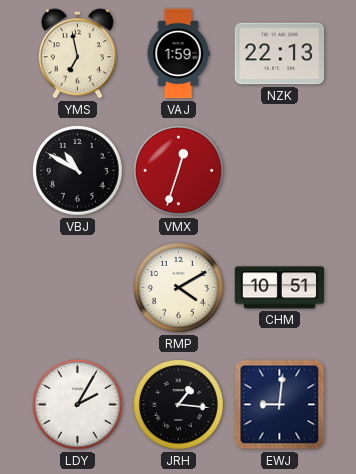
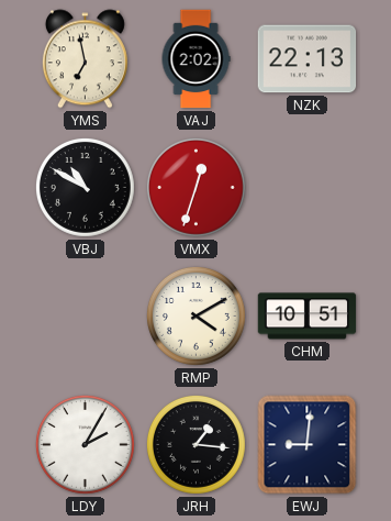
VAJ: 1:59 -> 2:02
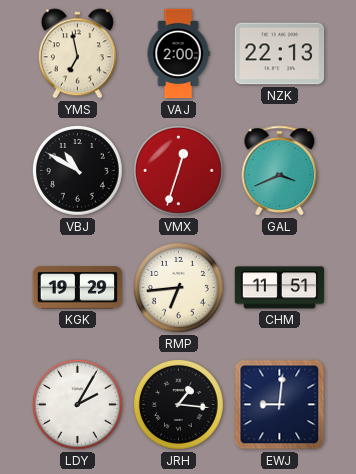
VAJ: 2:02 -> 2:00
GAL: none -> 3:41
KGK: none -> 19:29
RMP: 4:10 -> 6:44
CHM: 10:51 -> 11:51
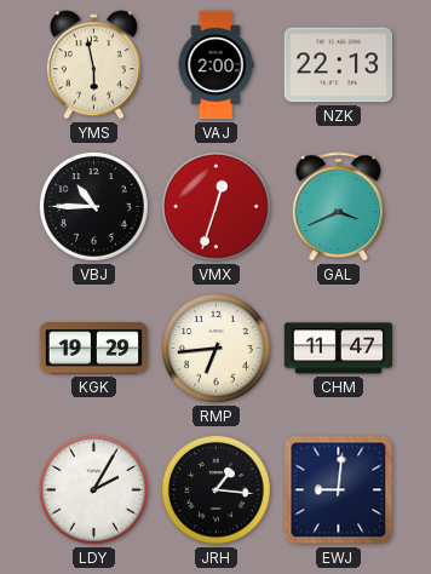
YMS: 6:58 -> 5:58
VBJ: 10:50 -> 10:45
CHM: 11:51 -> 11:47
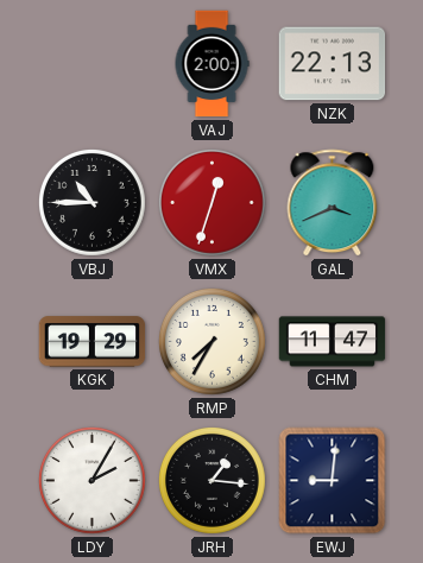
YMS: 5:58 -> none
RMP: 6:44 -> 7:35
